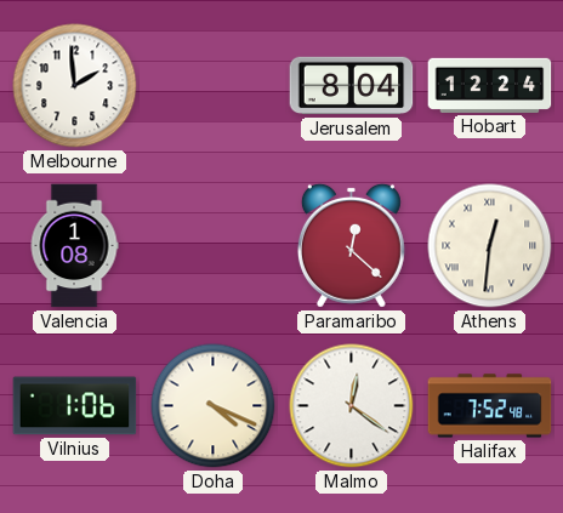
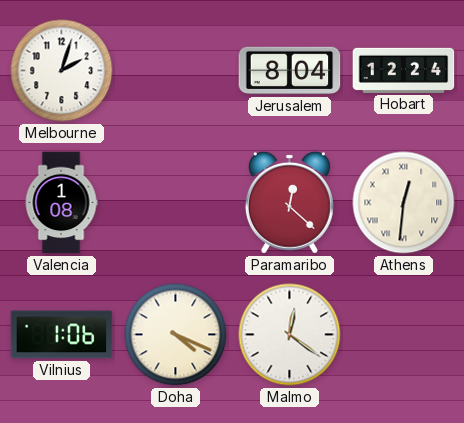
Melbourne: 1:59 -> 2:03
Halifax: 7:52 -> none
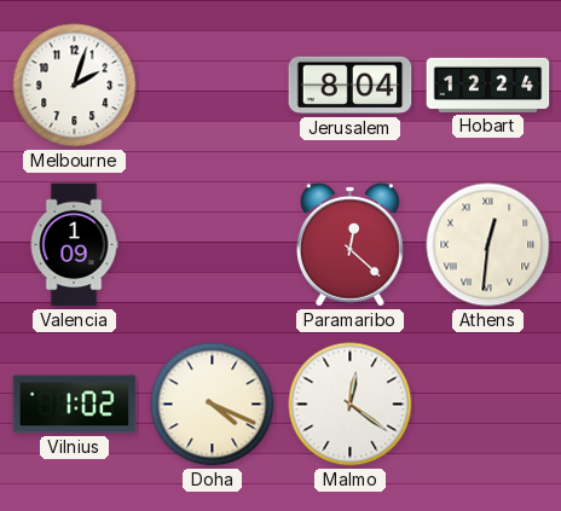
Valencia: 1:08 -> 1:09
Vilnius: 1:06 -> 1:02
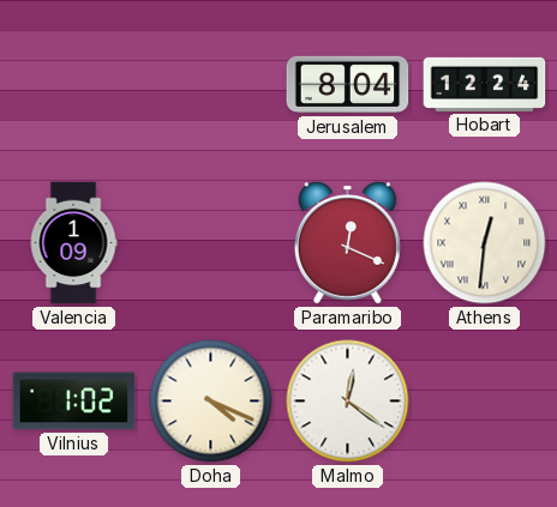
Melbourne: 2:03 -> none
Paramaribo: 12:22 -> 12:19
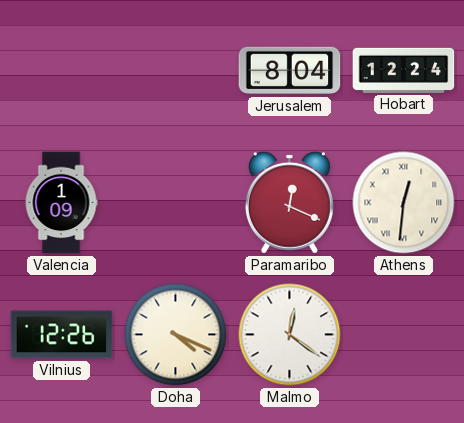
Vilnius: 1:02 -> 12:26
